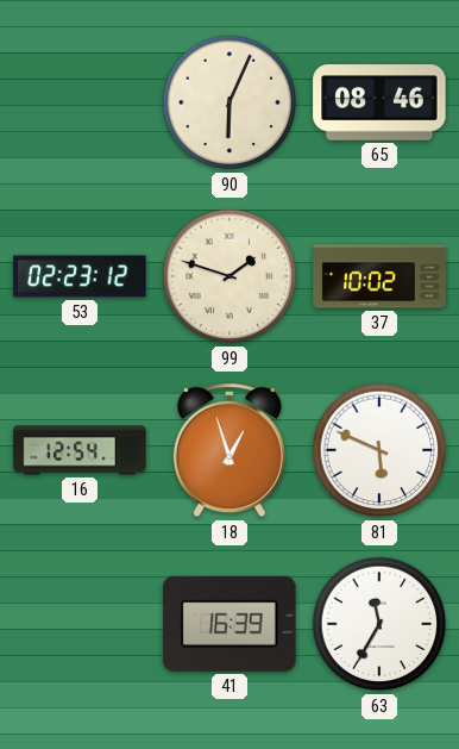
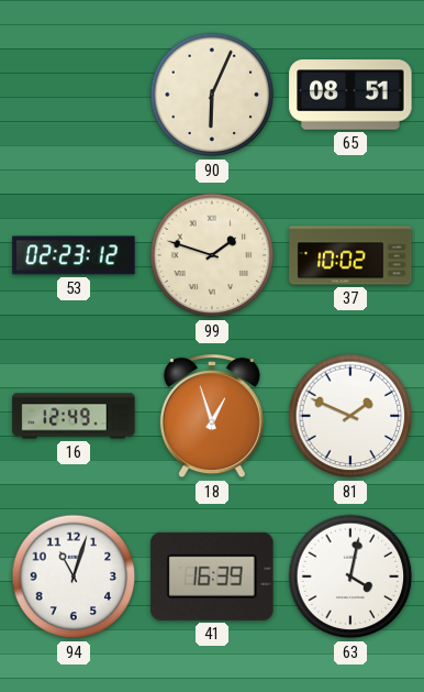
65: 08:46 -> 08:51
16: 12:54 -> 12:49
81: 5:49 -> 1:49
94: none -> 11:03
63: 11:35 -> 4:02
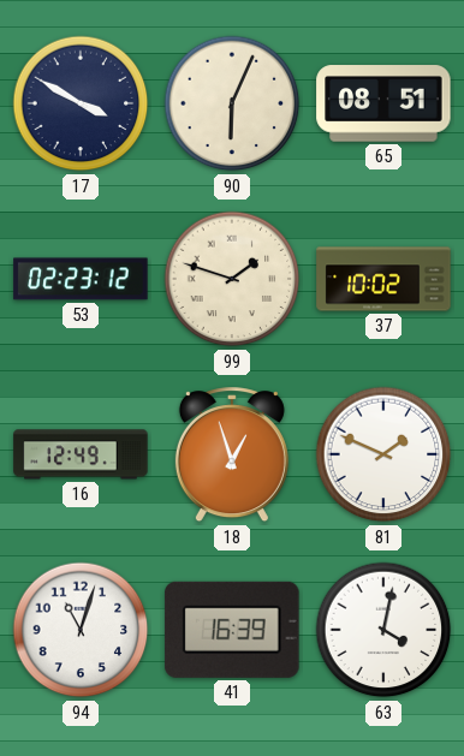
17: none -> 3:50
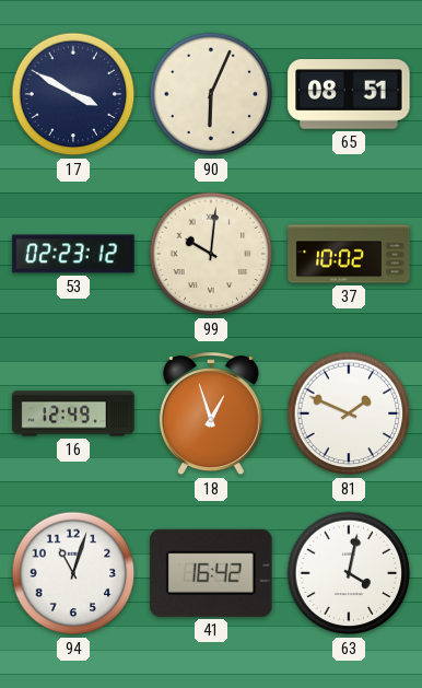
99: 1:48 -> 10:01
41: 16:39 -> 16:42
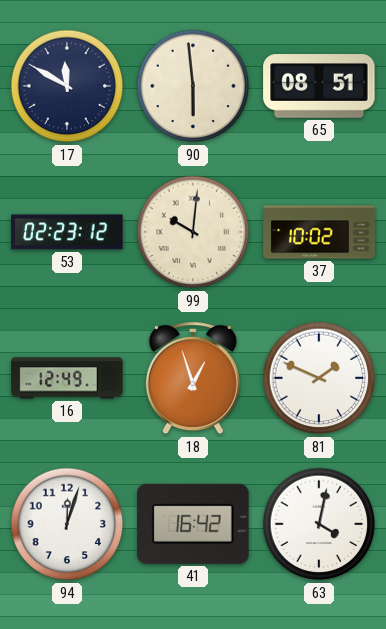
17: 3:50 -> 11:50
90: 6:04 -> 5:59
94: 11:03 -> 12:03
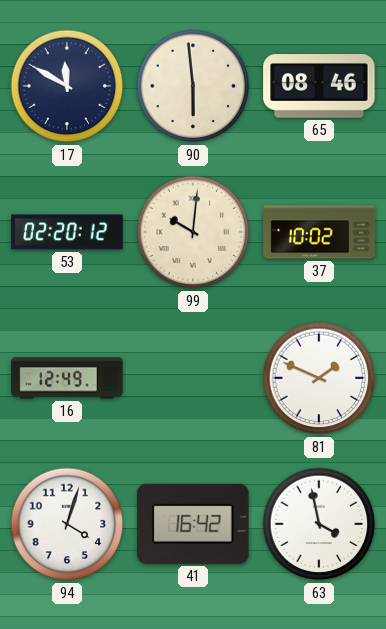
65: 08:51 -> 08:46
53: 02:23 -> 02:20
18: 12:57 -> none
94: 12:03 -> 4:03
63: 4:02 -> 3:58
